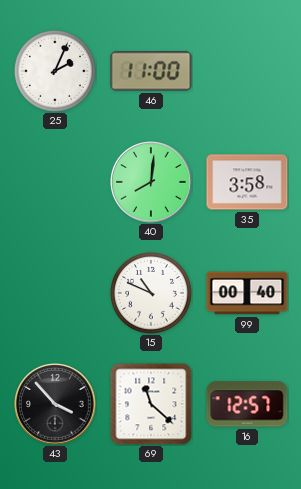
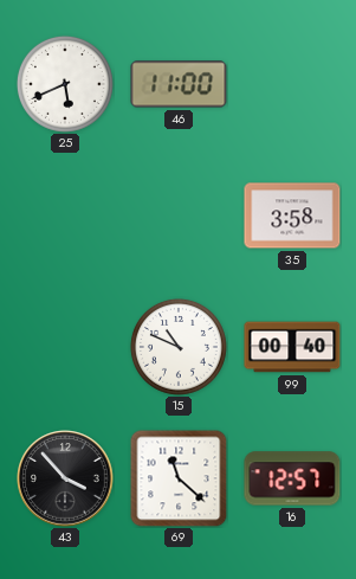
25: 2:04 -> 5:41
40: 8:01 -> none
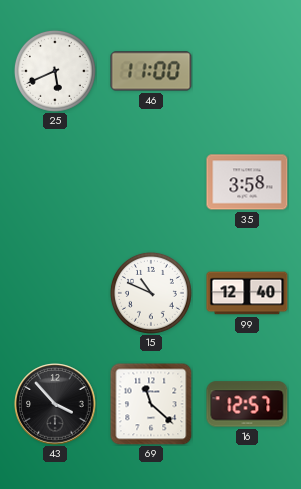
99: 00:40 -> 12:40
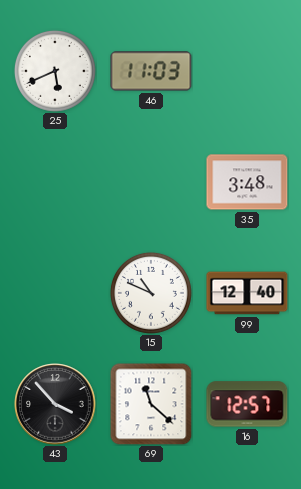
46: 11:00 -> 11:03
35: 3:58 -> 3:48
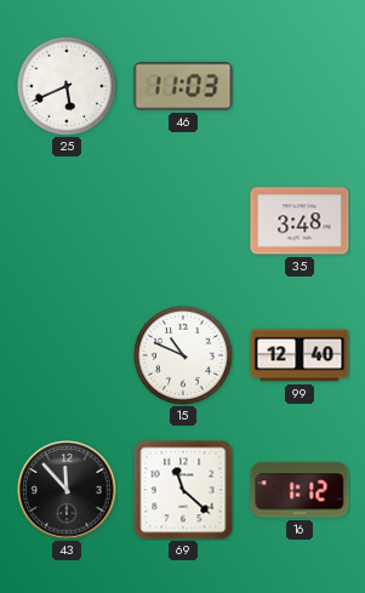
43: 3:53 -> 11:53
16: 12:57 -> 1:12
